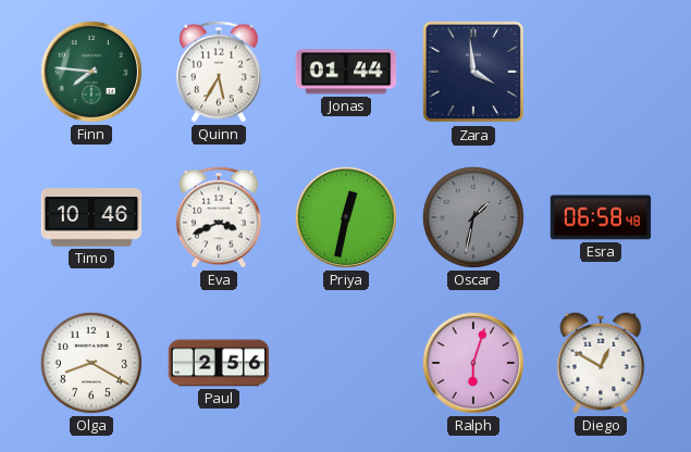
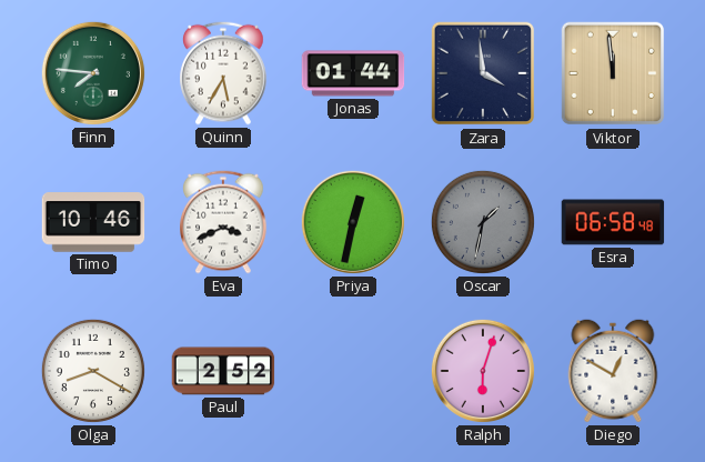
Viktor: none -> 11:59
Paul: 2:56 -> 2:52
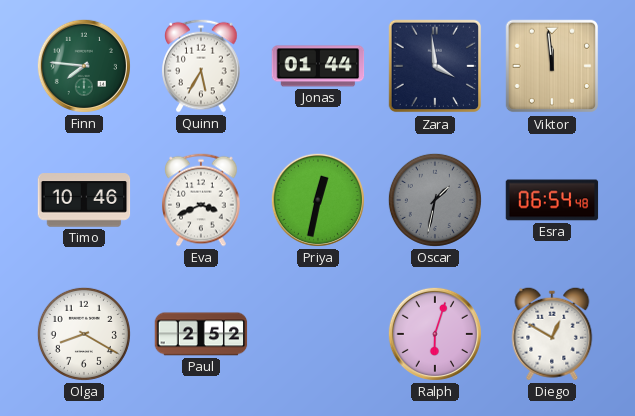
Esra: 06:58 -> 06:54
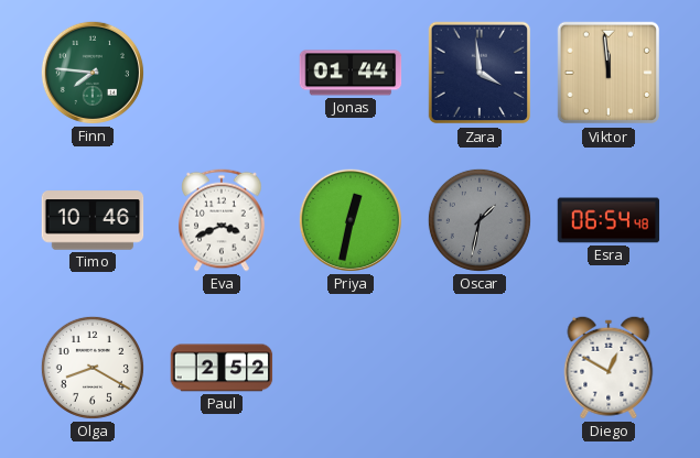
Quinn: 5:35 -> none
Ralph: 6:03 -> none
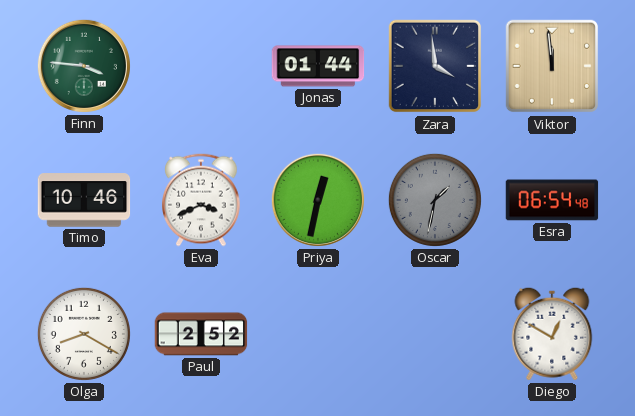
Finn: 7:46 -> 3:46
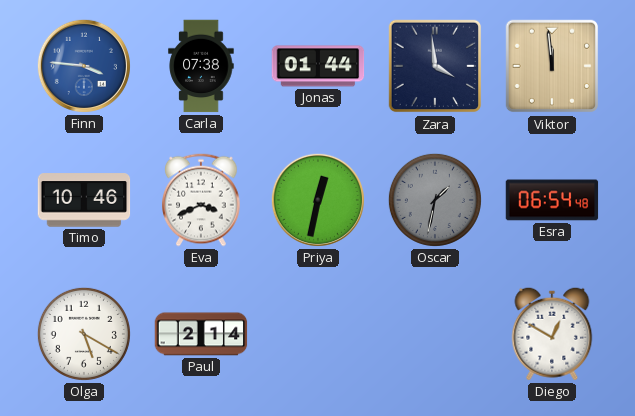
Finn dial: green -> blue
Carla: none -> 07:38
Olga: 8:20 -> 5:20
Paul: 2:52 -> 2:14
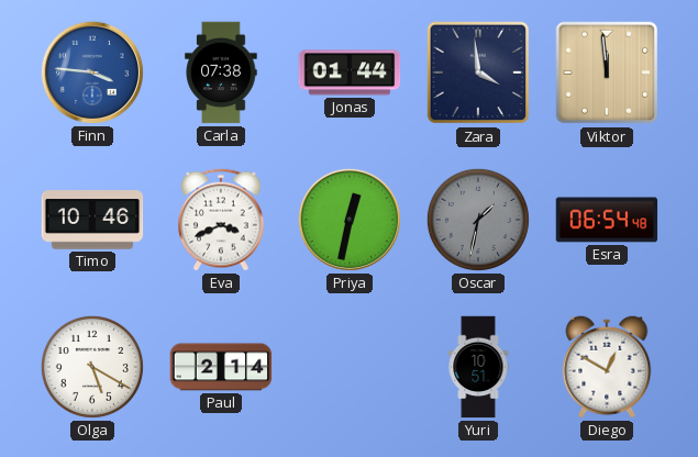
Yuri: none -> 10:51
